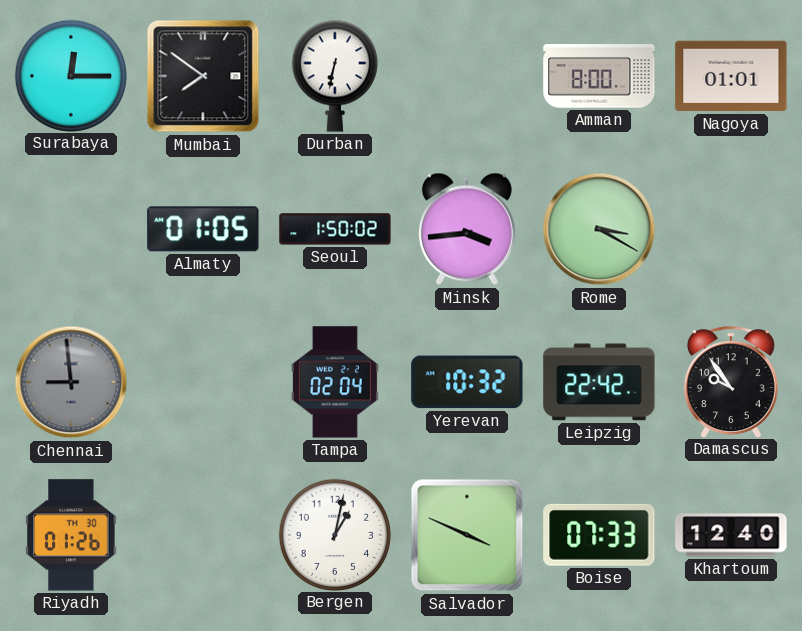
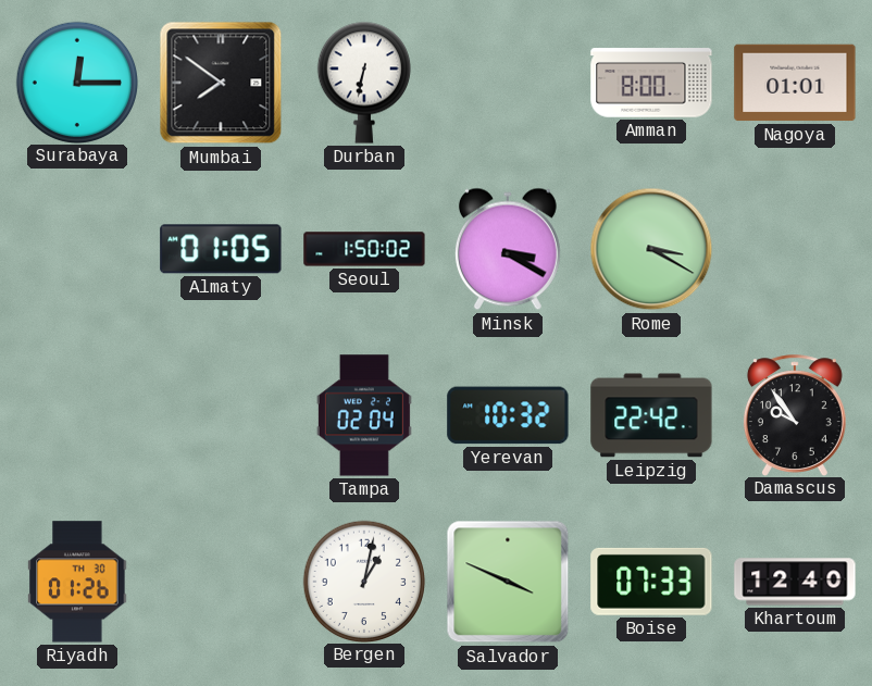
Minsk: 3:44 -> 3:20
Chennai: 8:59 -> none
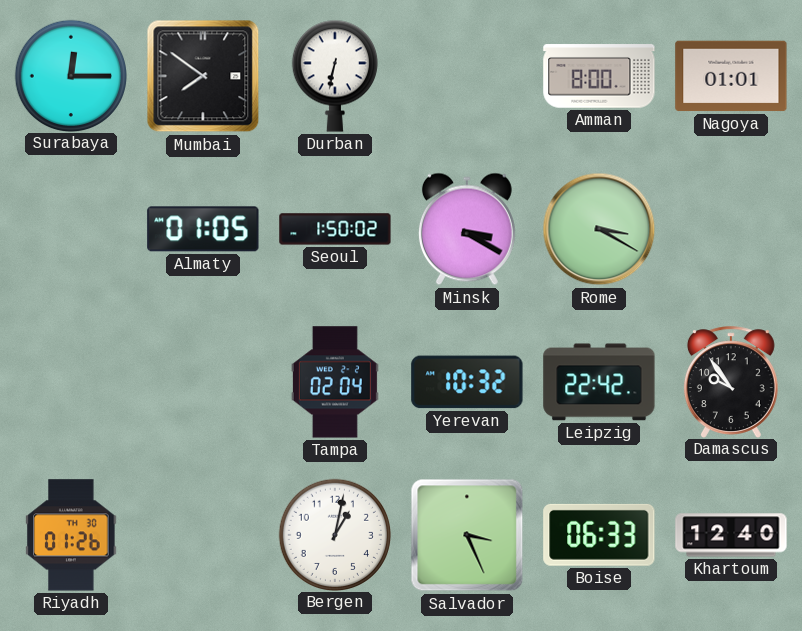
Salvador: 3:49 -> 3:26
Boise: 07:33 -> 06:33
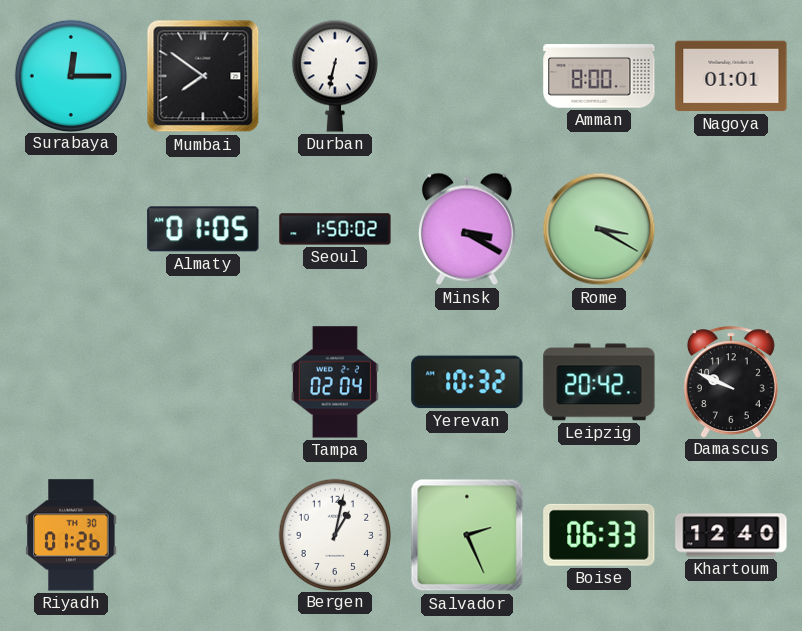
Leipzig: 22:42 -> 20:42
Damascus: 9:54 -> 9:49
Salvador: 3:26 -> 2:26
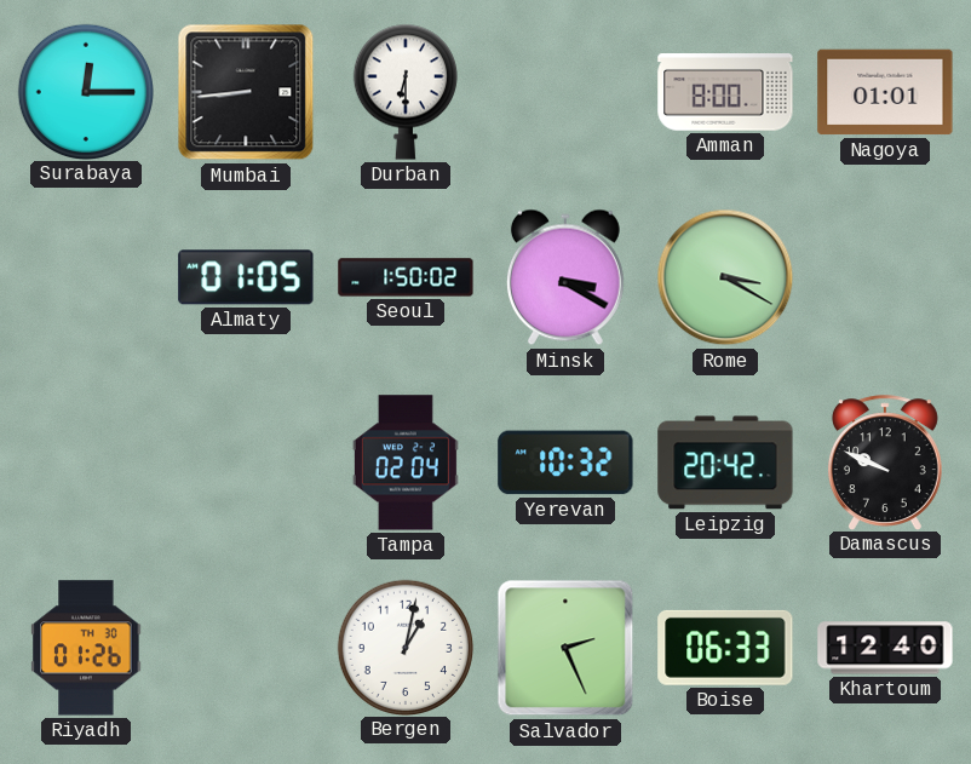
Mumbai: 7:51 -> 8:44
Durban: 6:32 -> 6:30
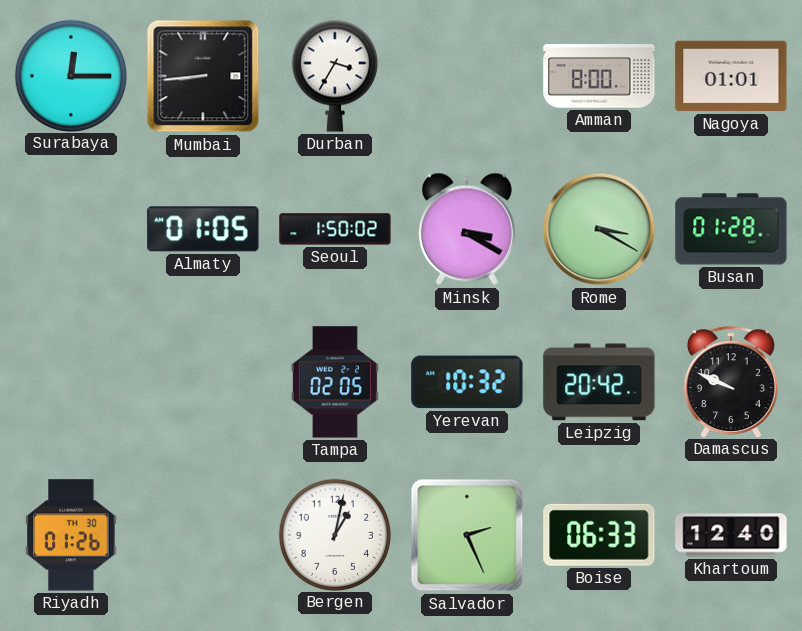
Durban: 6:30 -> 3:35
Busan: none -> 01:28
Tampa: 02:04 -> 02:05
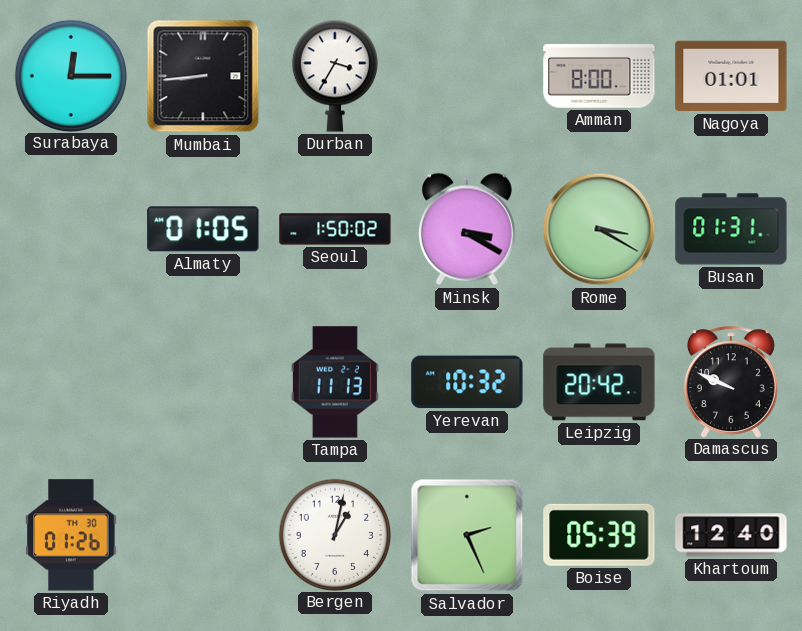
Busan: 01:28 -> 01:31
Tampa: 02:05 -> 11:13
Boise: 06:33 -> 05:39
